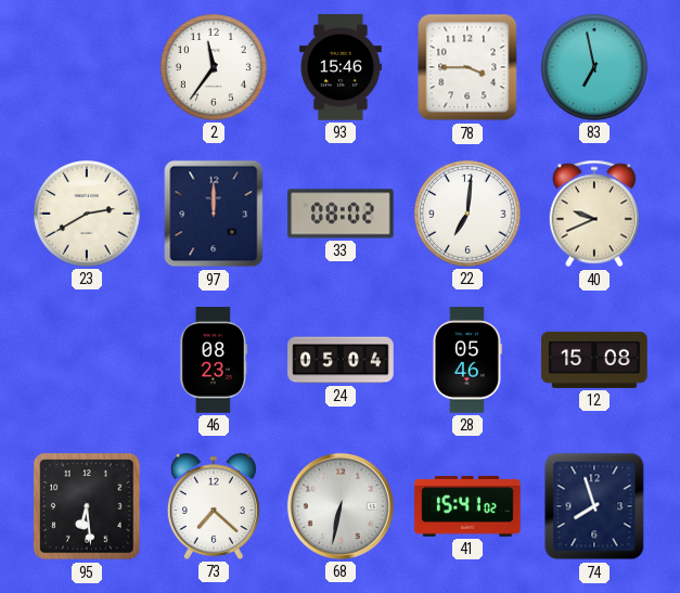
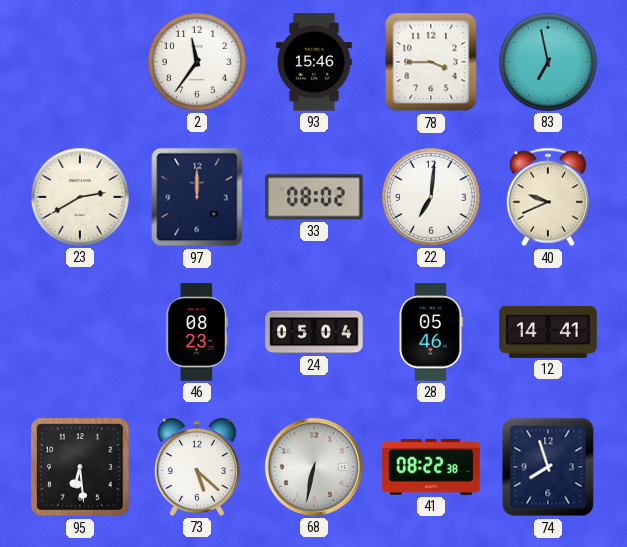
12: 15:08 -> 14:41
73: 7:22 -> 5:22
41: 15:41 -> 08:22
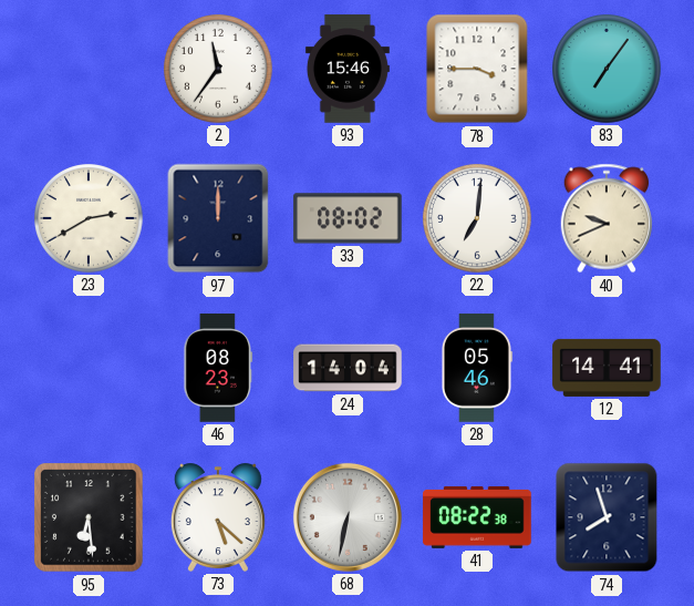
83: 6:58 -> 7:06
24: 05:04 -> 14:04
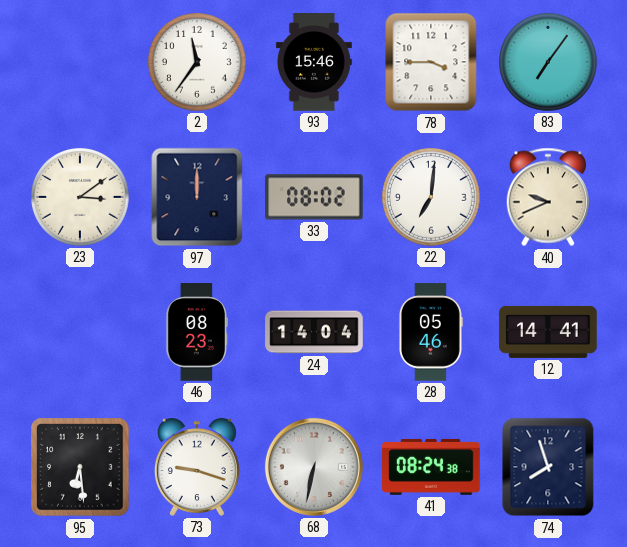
23: 2:40 -> 3:09
73: 5:22 -> 9:18
41: 08:22 -> 08:24
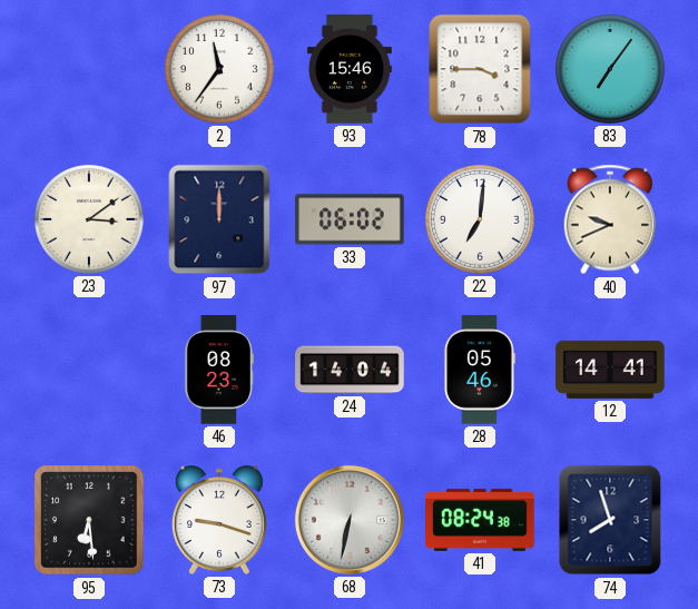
33: 08:02 -> 06:02
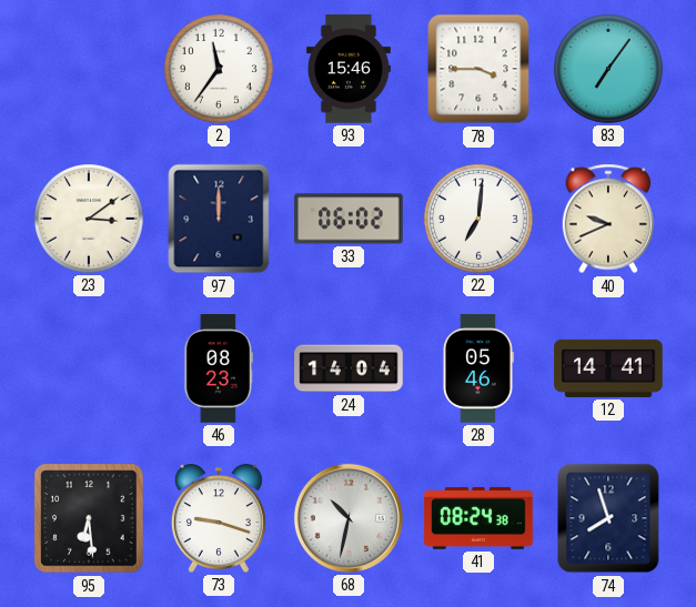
68: 6:32 -> 10:32
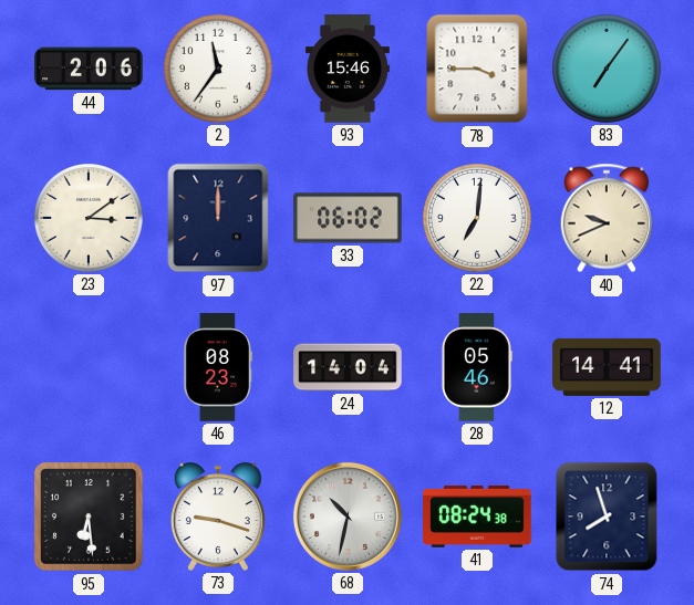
44: none -> 2:06
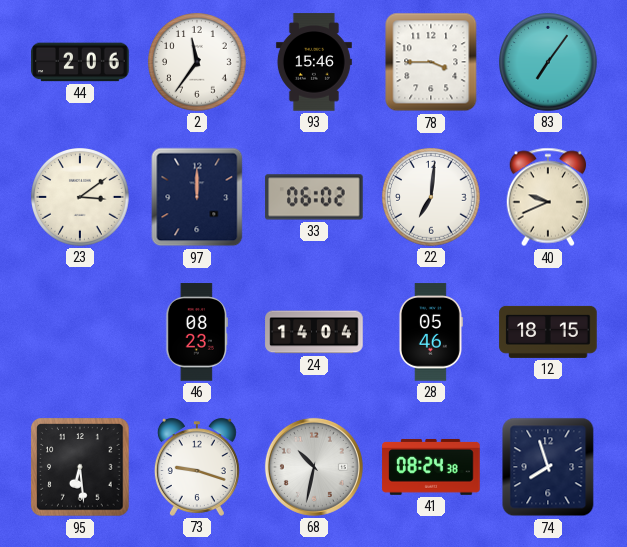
12: 14:41 -> 18:15
